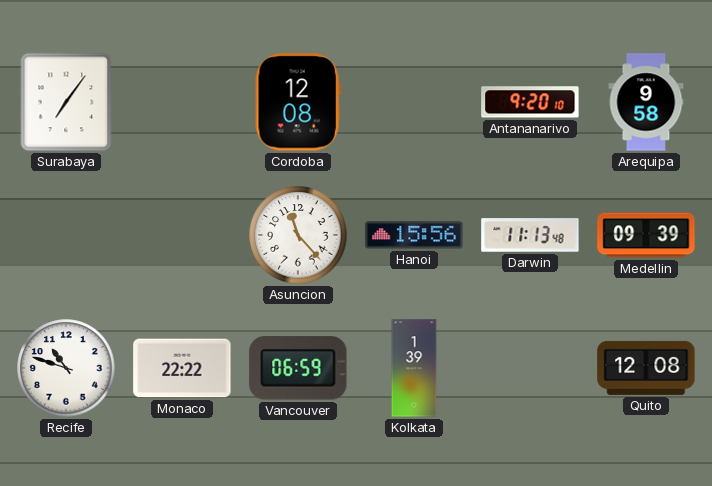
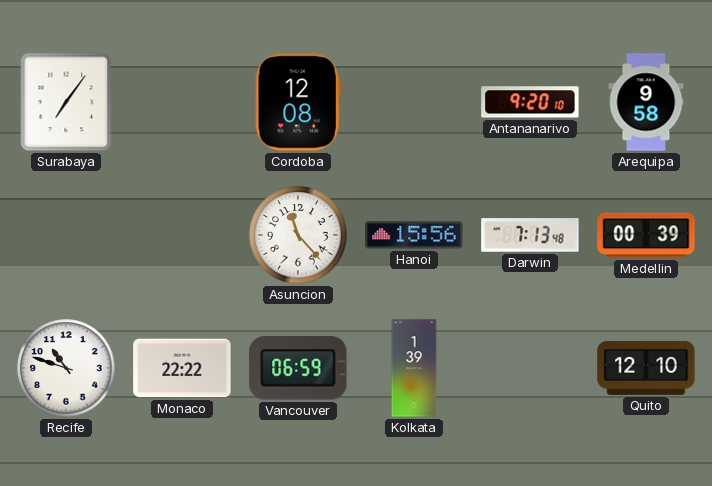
Darwin: 11:13 -> 7:13
Medellin: 09:39 -> 00:39
Quito: 12:08 -> 12:10
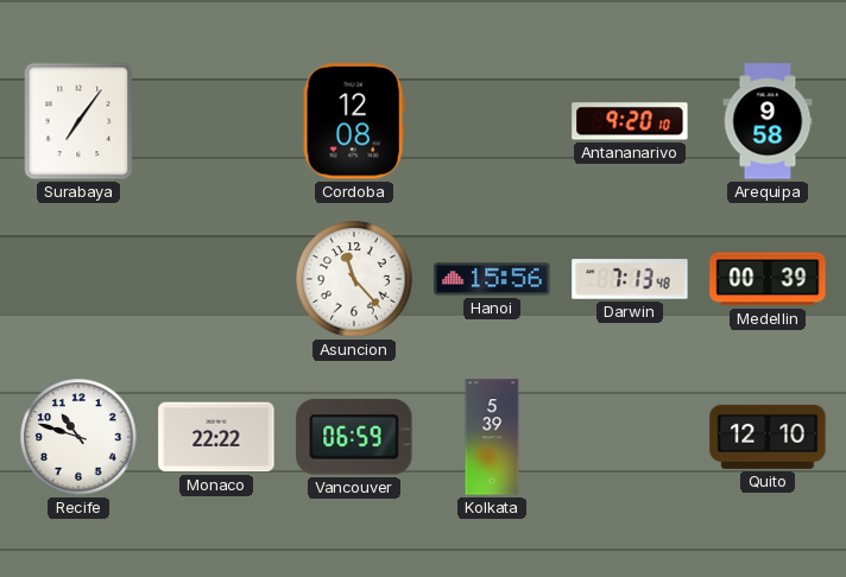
Kolkata: 1:39 -> 5:39
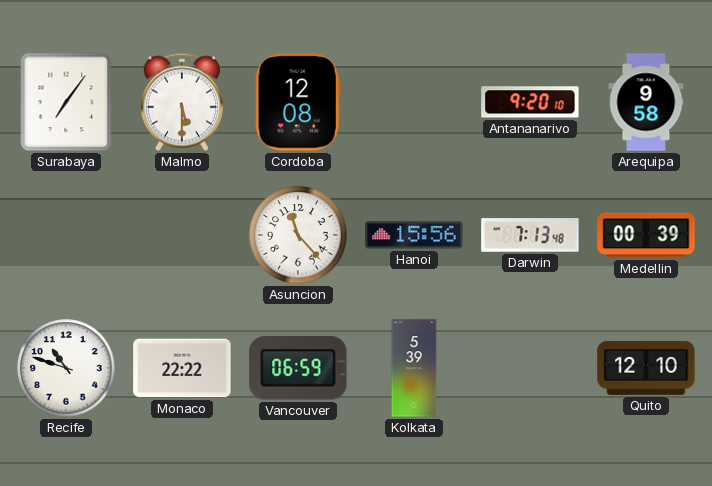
Malmo: none -> 5:30
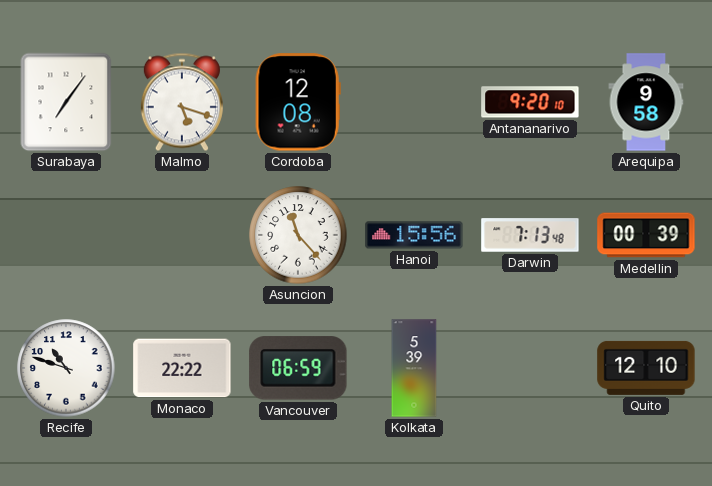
Malmo: 5:30 -> 5:18
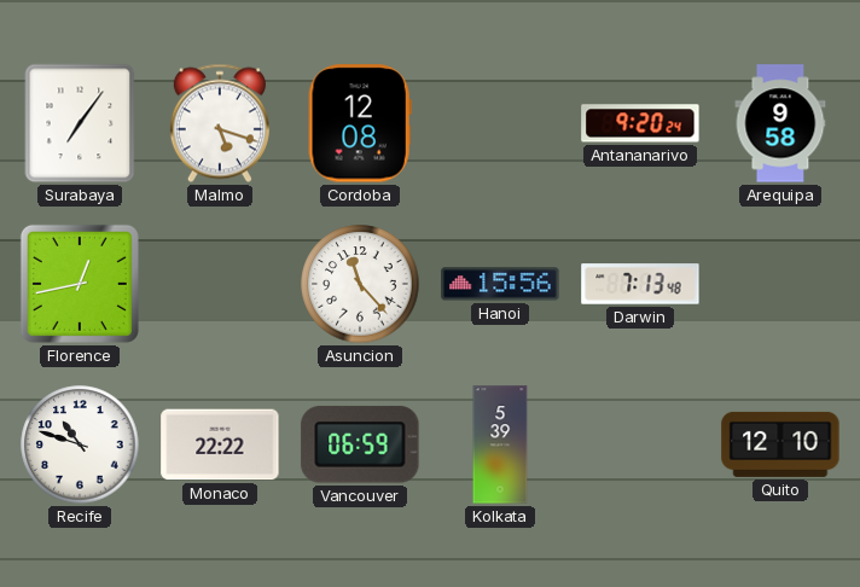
Antananarivo: 9:20:10 -> 9:20:24
Florence: none -> 12:43
Medellin: 00:39 -> none
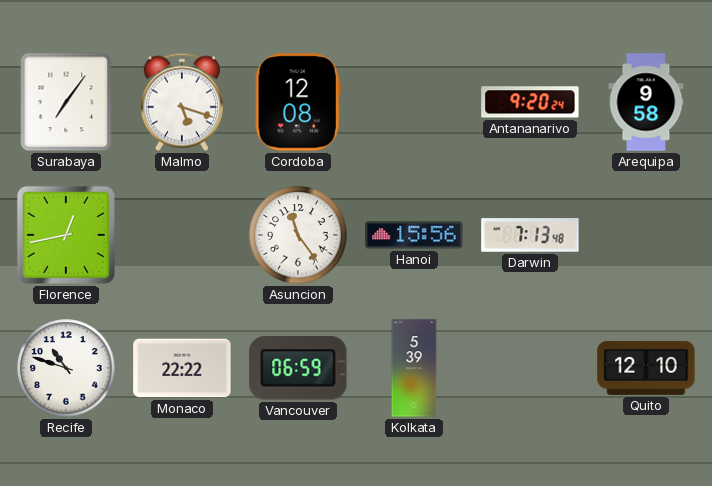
Asuncion: 11:23 -> 11:24
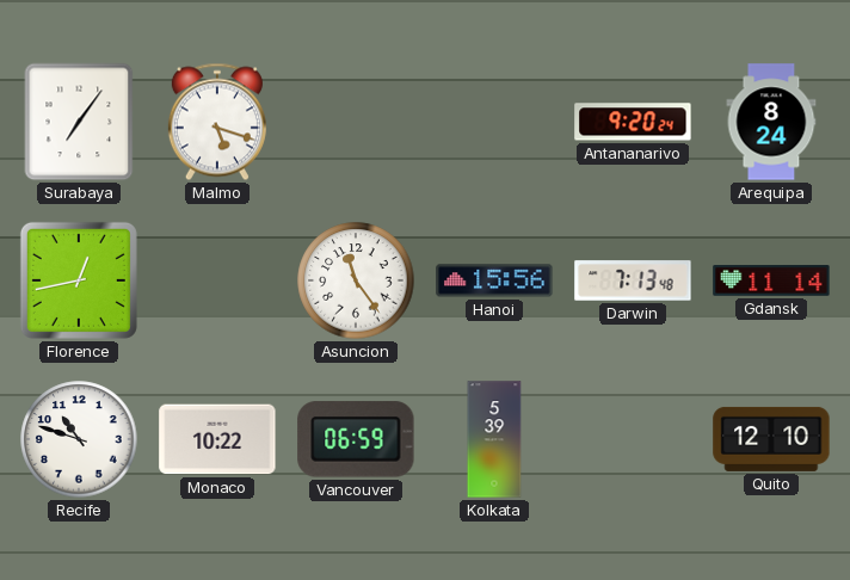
Cordoba: 12:08 -> none
Arequipa: 9:58 -> 8:24
Gdansk: none -> 11:14
Monaco: 22:22 -> 10:22
